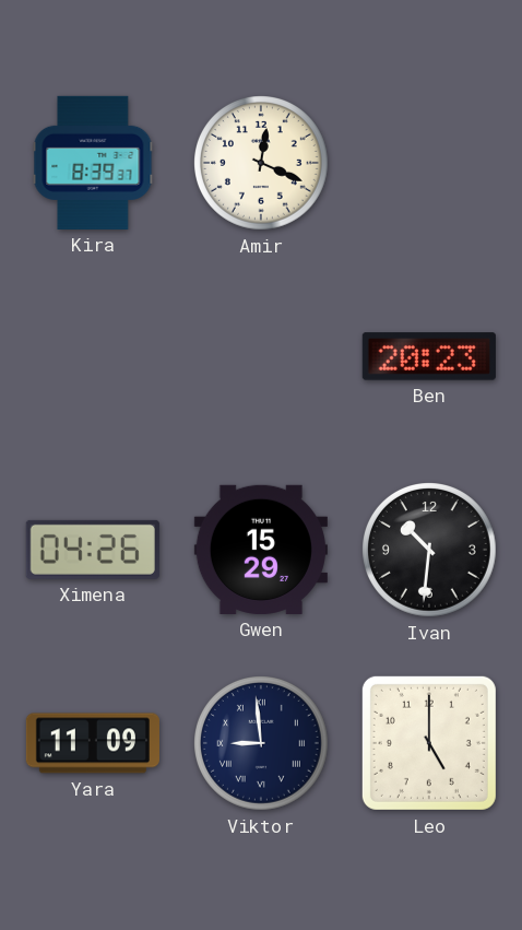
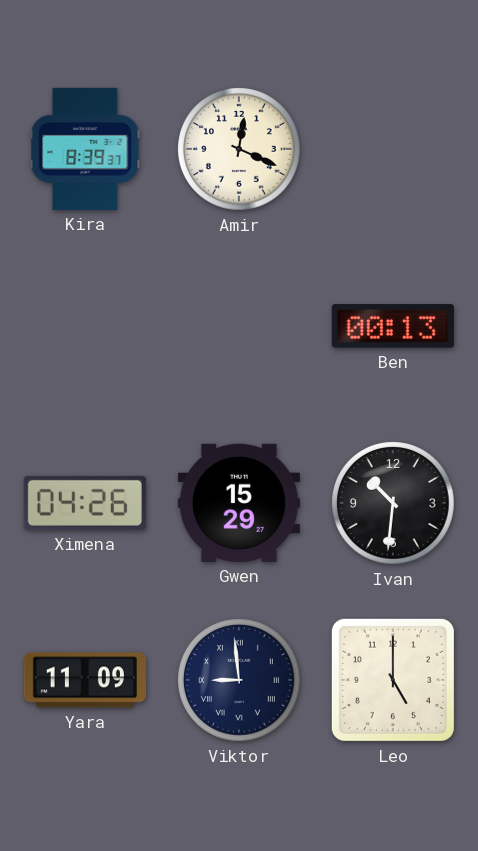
Ben: 20:23 -> 00:13
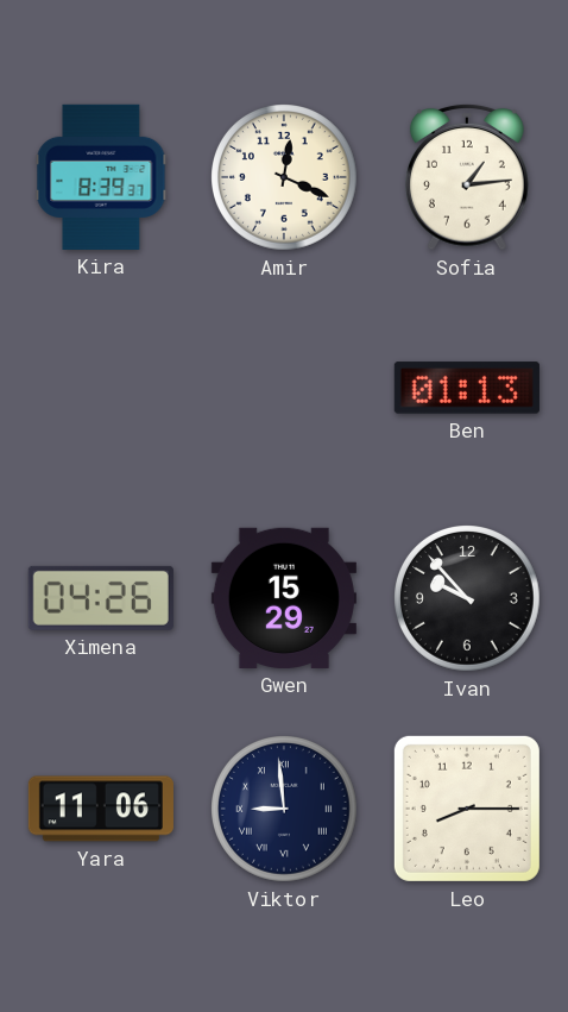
Sofia: none -> 1:14
Ben: 00:13 -> 01:13
Ivan: 10:31 -> 9:53
Yara: 11:09 -> 11:06
Leo: 5:00 -> 8:15
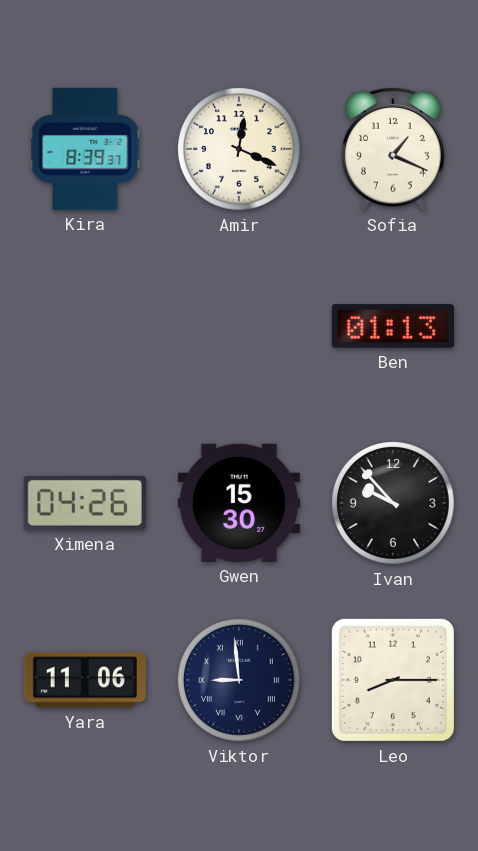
Sofia: 1:14 -> 1:19
Gwen: 15:29 -> 15:30
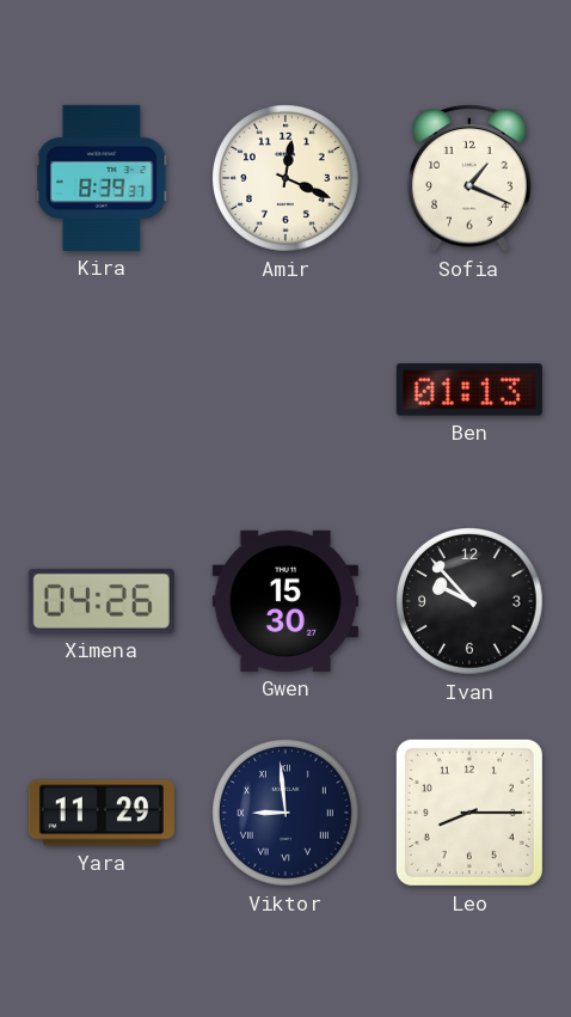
Yara: 11:06 -> 11:29
